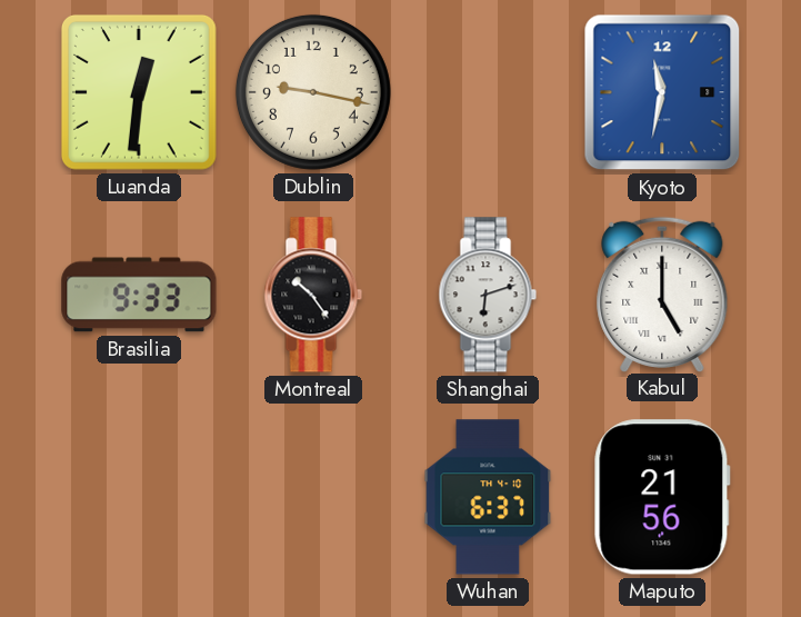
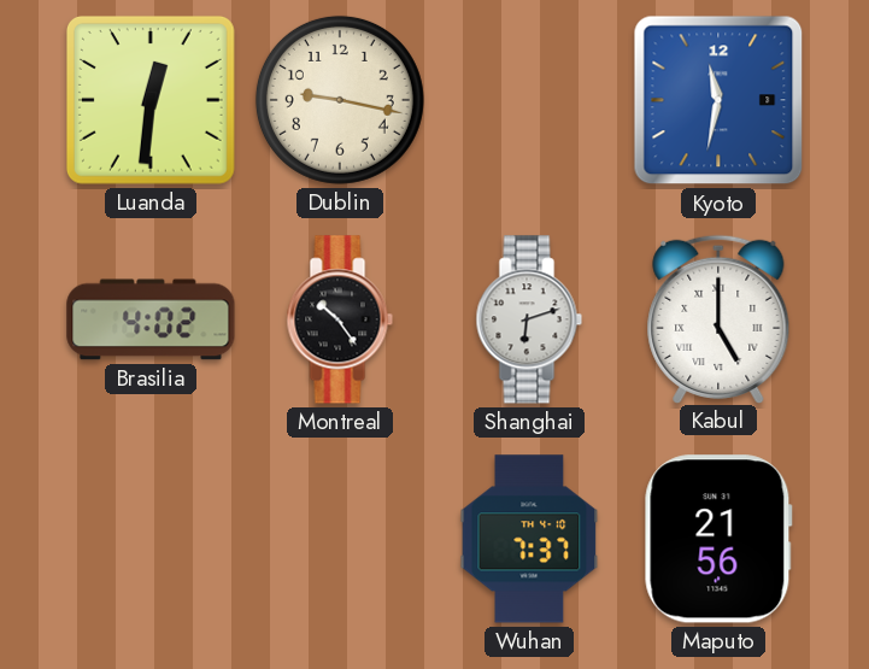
Brasilia: 9:33 -> 4:02
Wuhan: 6:37 -> 7:37
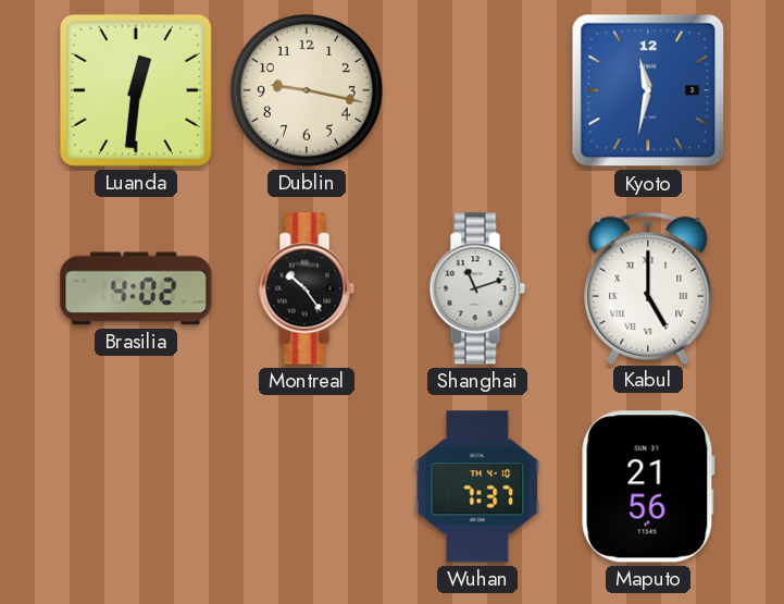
Shanghai: 6:12 -> 11:12
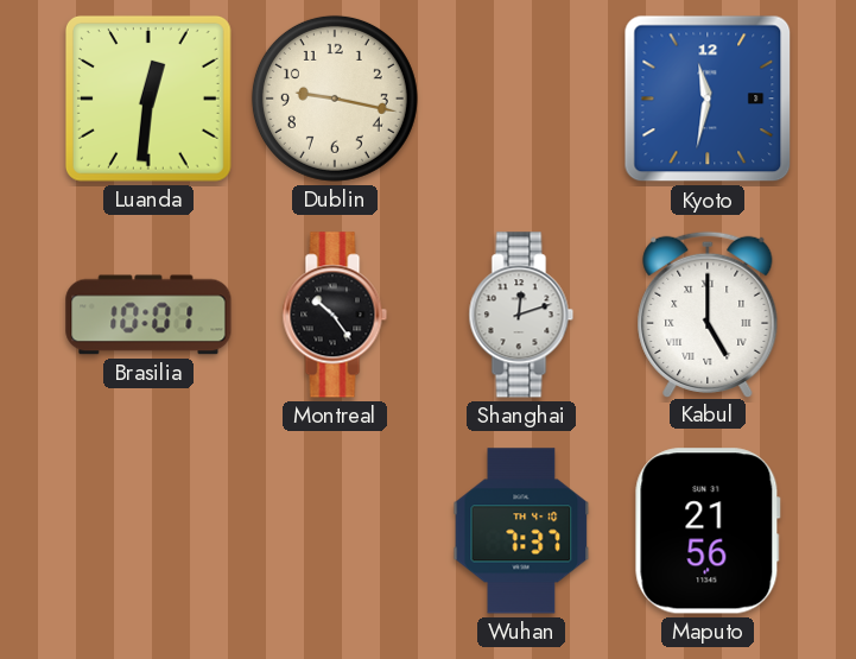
Brasilia: 4:02 -> 10:01
Shanghai: 11:12 -> 12:12
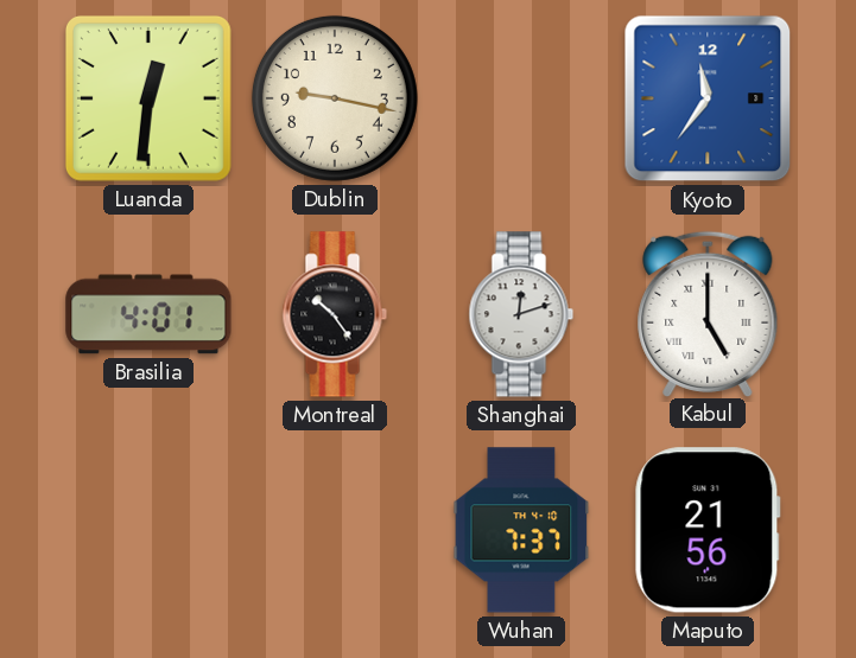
Kyoto: 11:32 -> 11:36
Brasilia: 10:01 -> 4:01
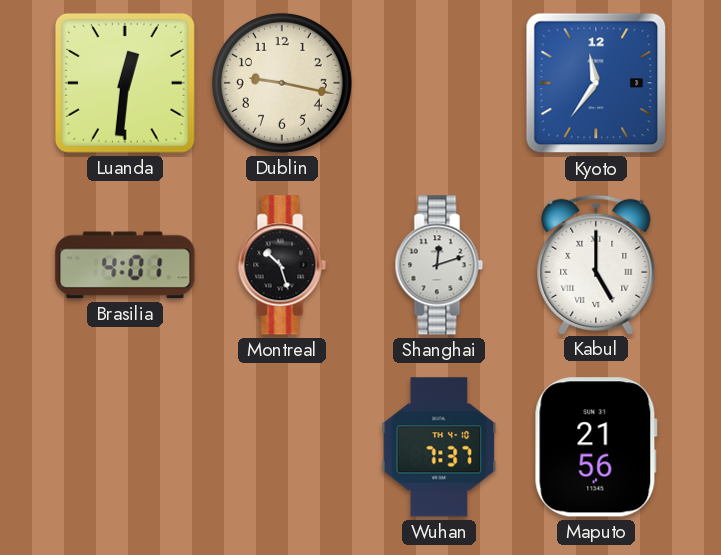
Montreal: 10:24 -> 10:27
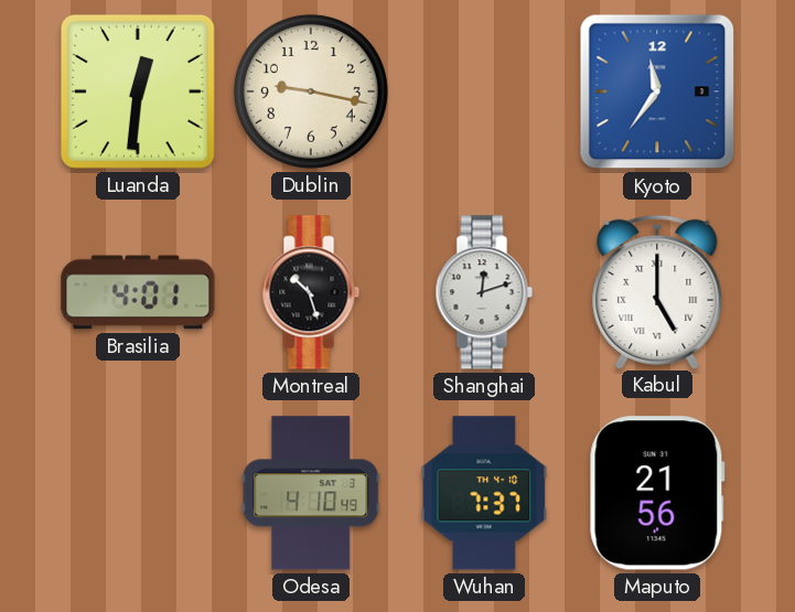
Odesa: none -> 4:10
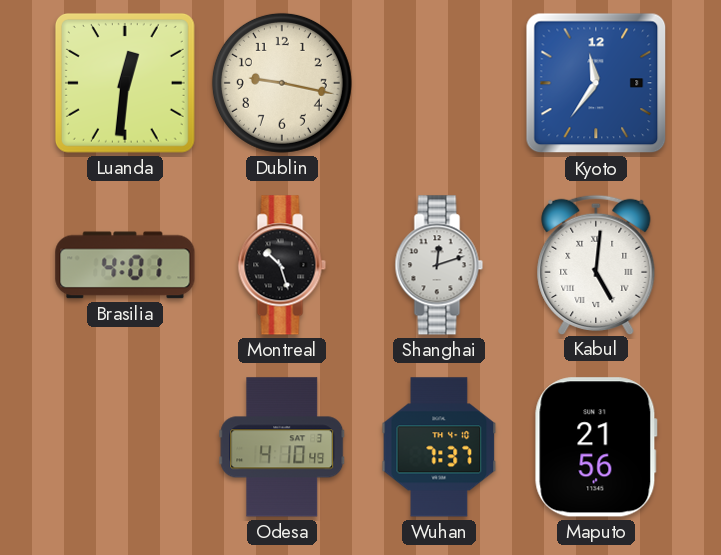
Kabul: 5:00 -> 5:01
